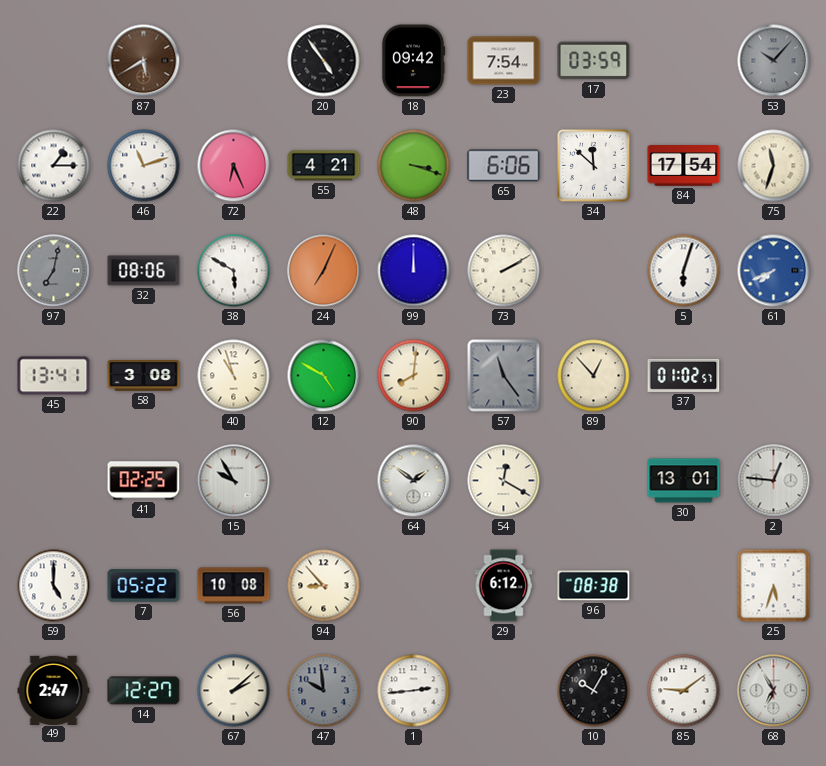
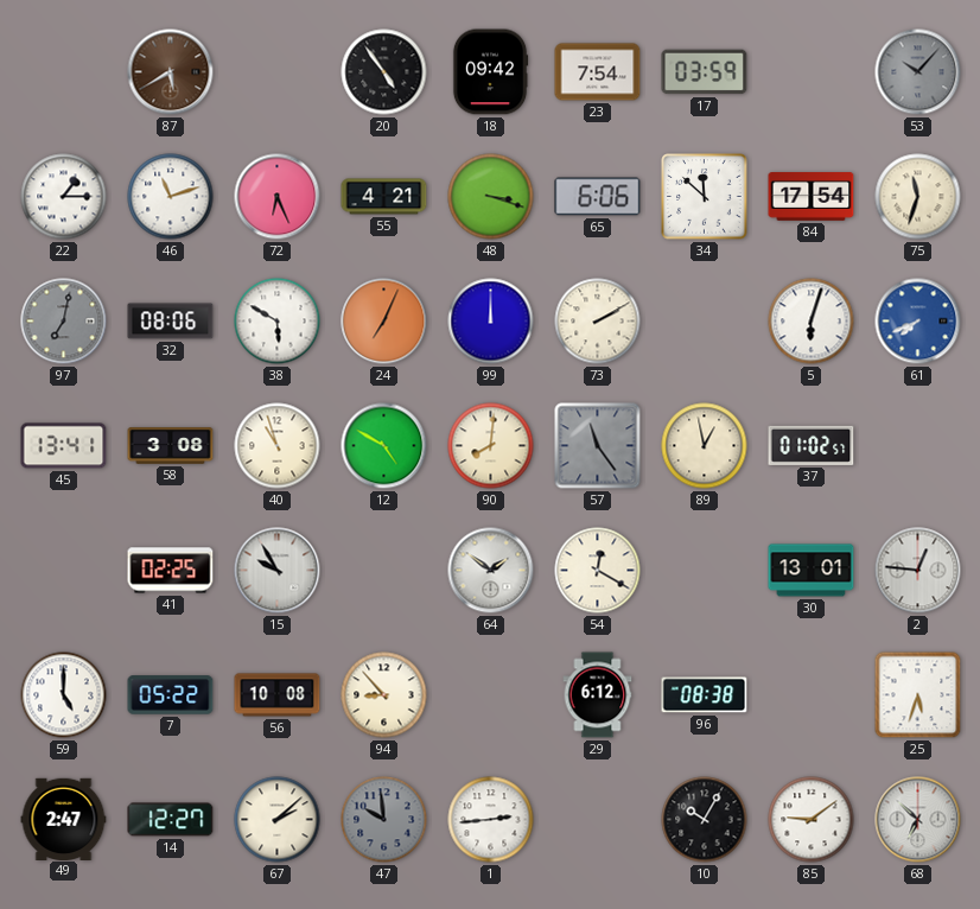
89: 12:53 -> 12:58
68: 6:55 -> 6:52
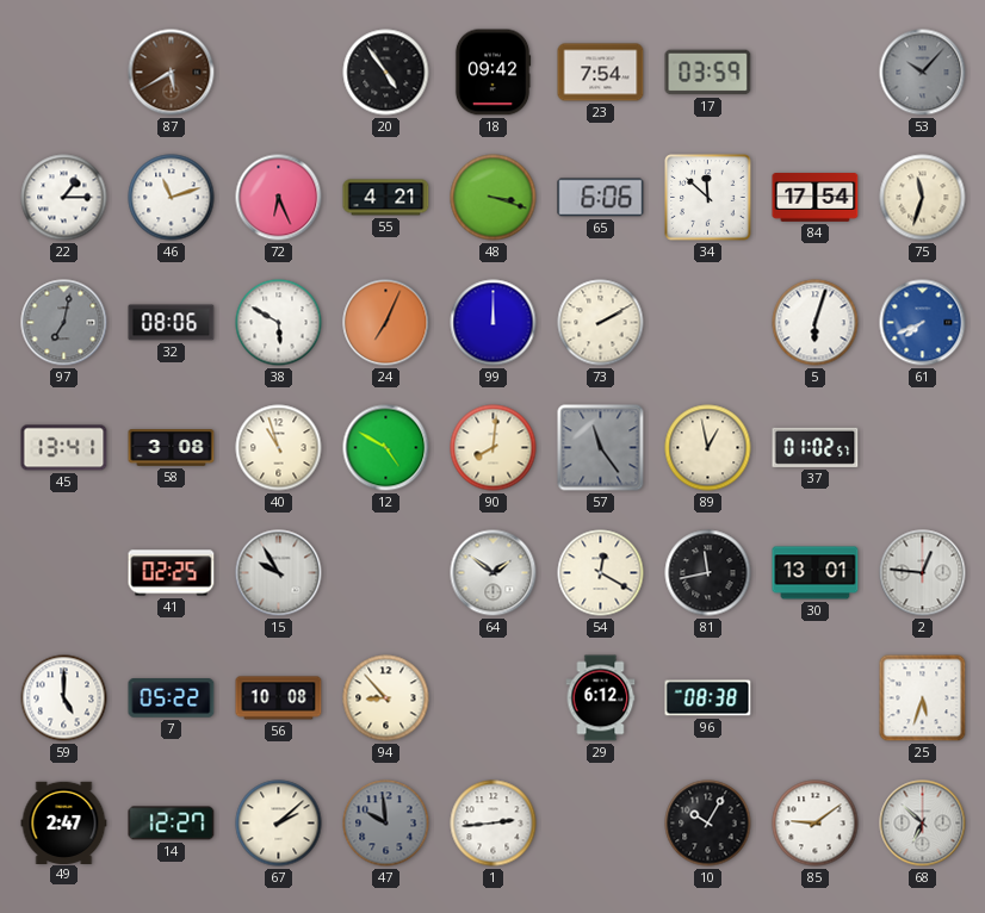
81: none -> 11:43
